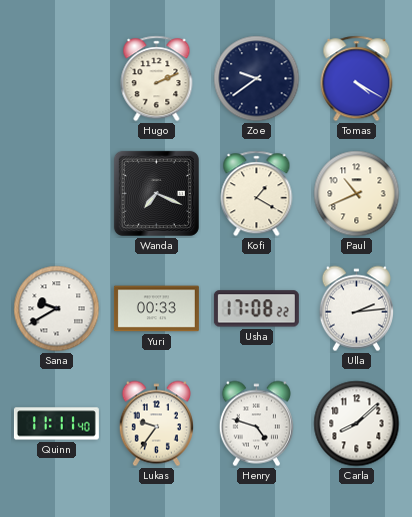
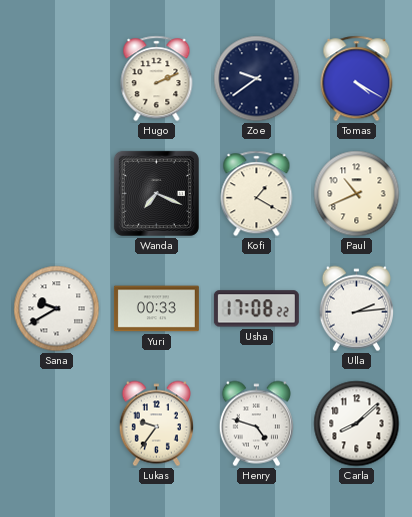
Quinn: 11:11 -> none
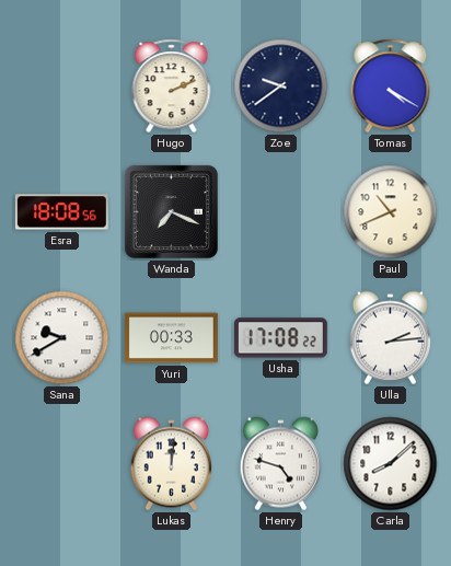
Esra: none -> 18:08
Kofi: 1:20 -> none
Lukas: 9:36 -> 12:01
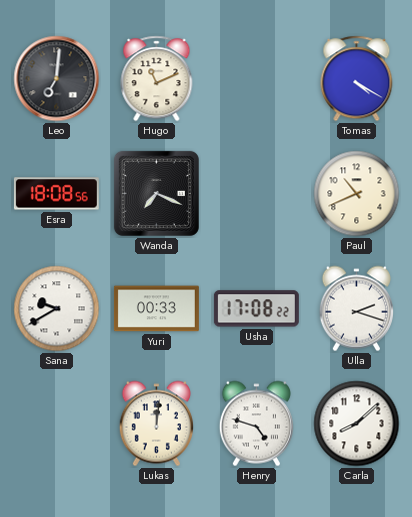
Leo: none -> 7:01
Hugo: 2:11 -> 11:11
Zoe: 9:39 -> none
Ulla: 2:14 -> 2:18
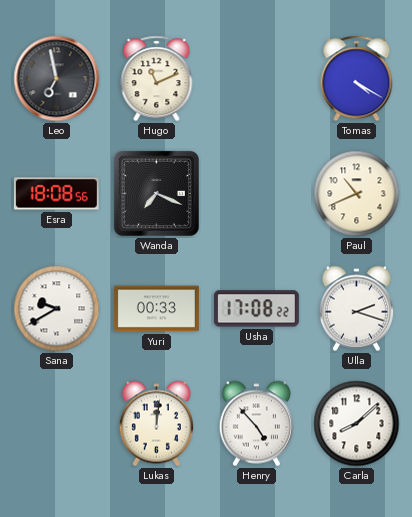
Leo: 7:01 -> 6:58
Henry: 4:48 -> 4:53
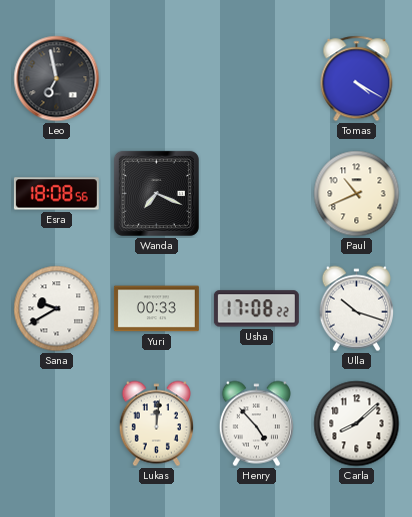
Hugo: 11:11 -> none
Ulla: 2:18 -> 10:18
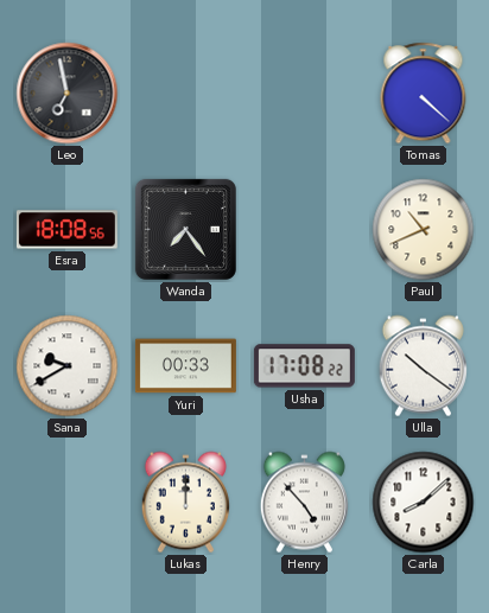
Tomas: 4:20 -> 4:22
Wanda: 7:19 -> 7:24
Ulla: 10:18 -> 10:21
Lukas: 12:01 -> 12:00
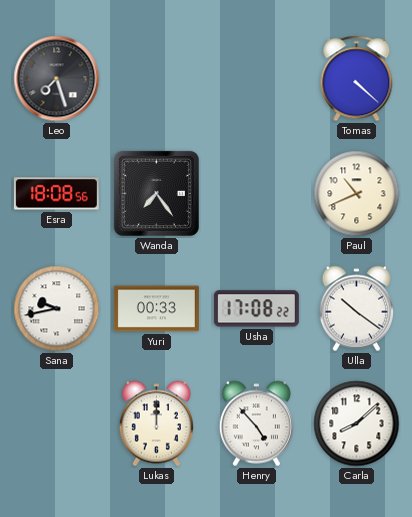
Leo: 6:58 -> 7:27
Sana: 9:40 -> 9:43
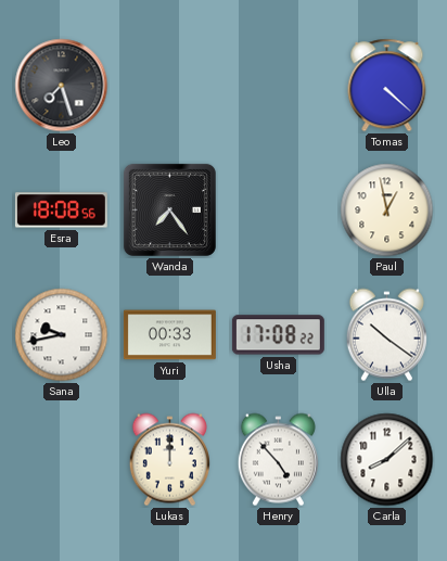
Paul: 10:41 -> 12:58
